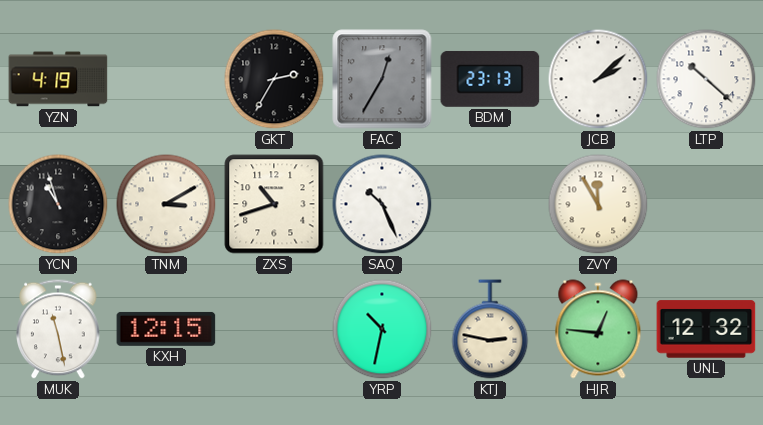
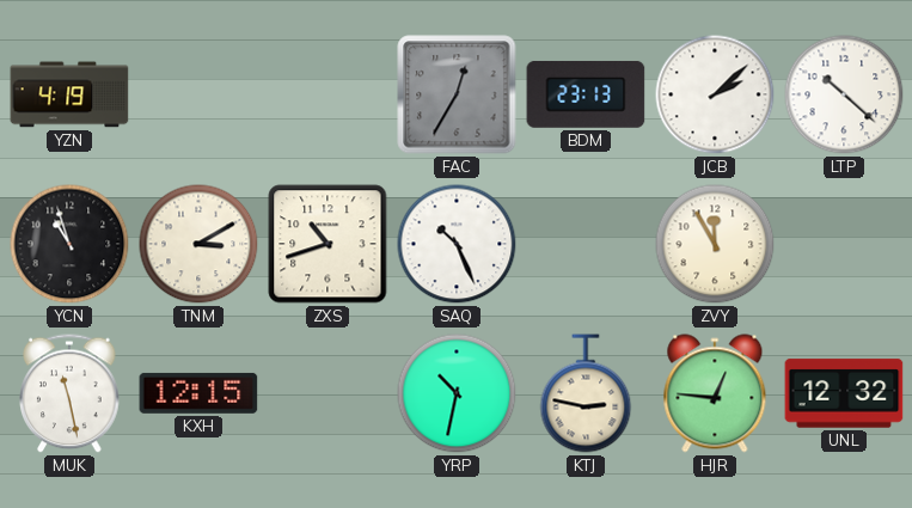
GKT: 2:35 -> none
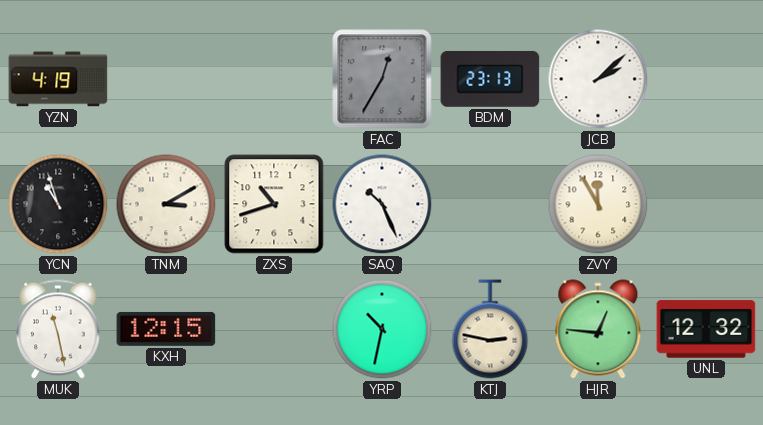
LTP: 10:22 -> none
